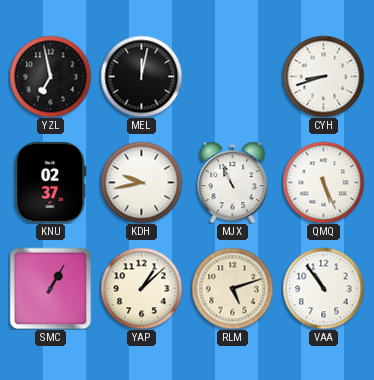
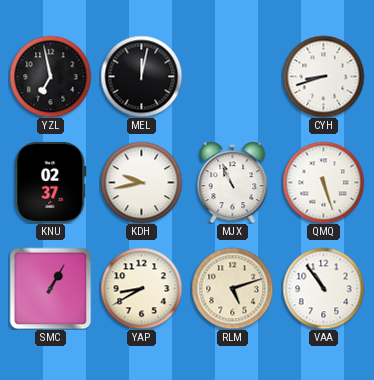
QMQ: 5:26 -> 5:27
YAP: 1:08 -> 8:40
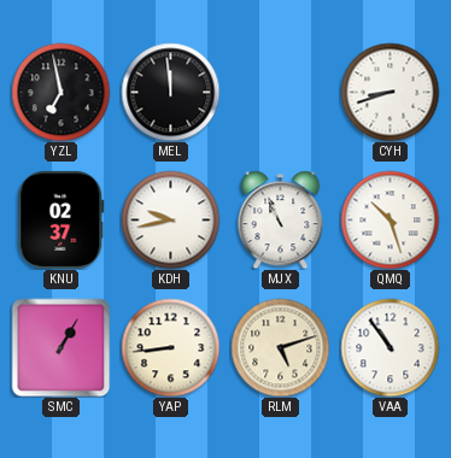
MEL: 12:02 -> 11:59
QMQ: 5:27 -> 10:27
YAP: 8:40 -> 8:44
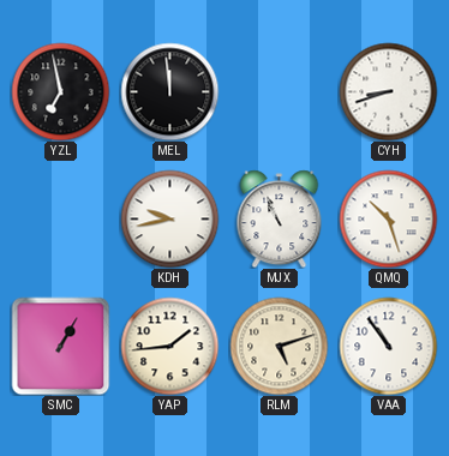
KNU: 02:37 -> none
YAP: 8:44 -> 1:44
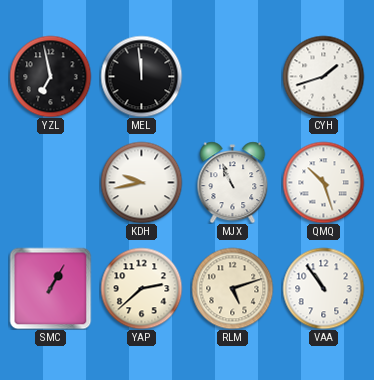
CYH: 8:42 -> 1:42
YAP: 1:44 -> 2:38
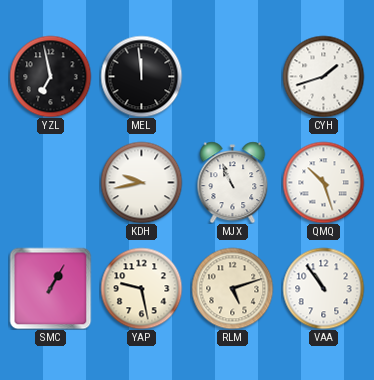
YAP: 2:38 -> 9:28
